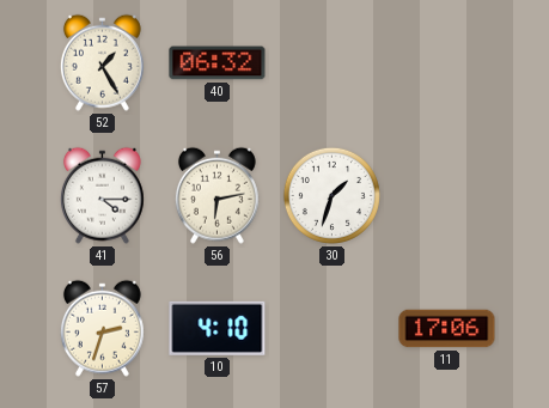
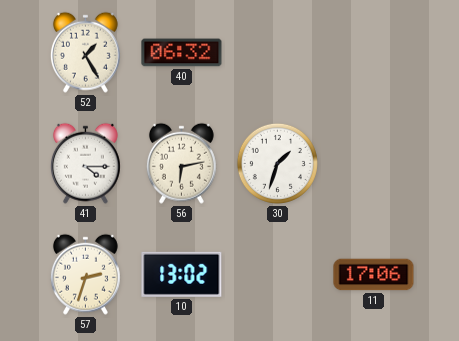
10: 4:10 -> 13:02
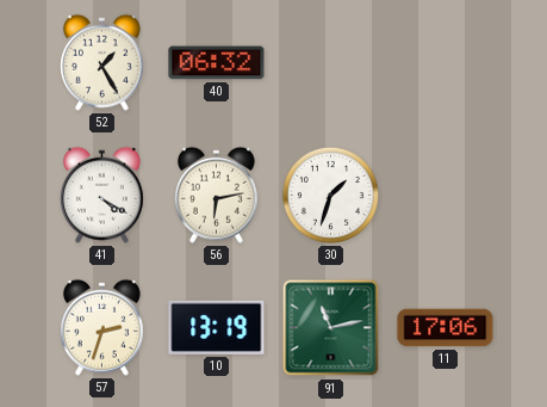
41: 4:15 -> 4:20
10: 13:02 -> 13:19
91: none -> 11:13
